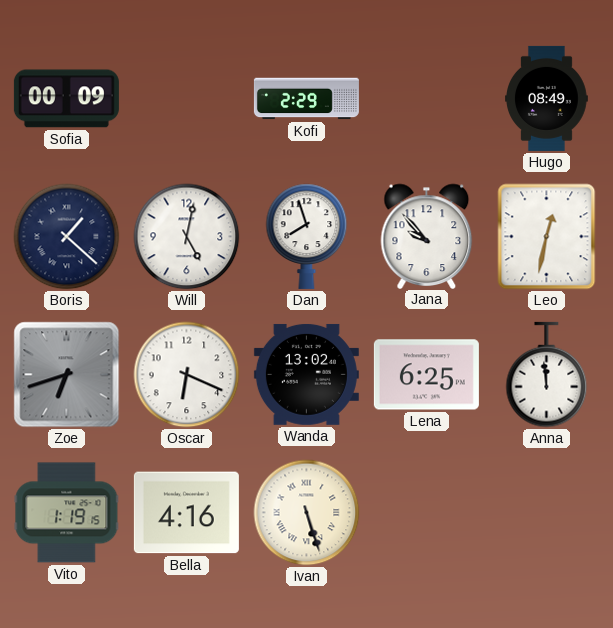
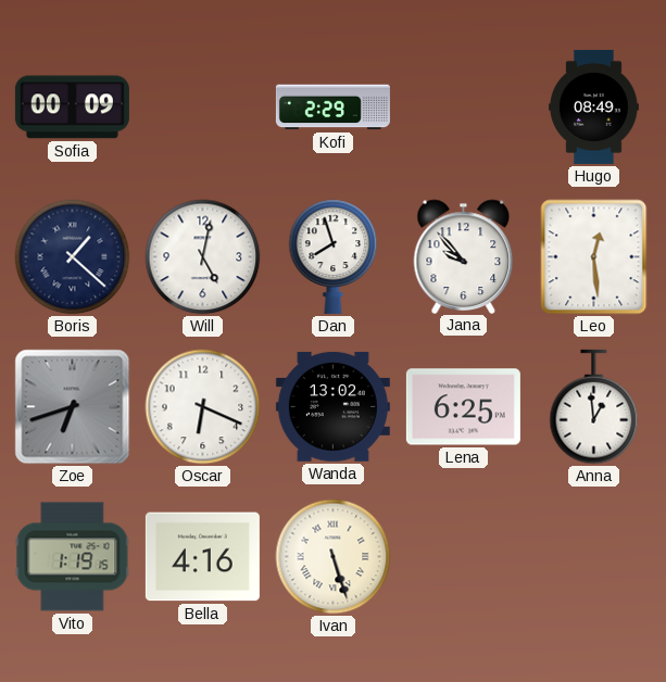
Leo: 12:32 -> 12:29
Anna: 11:59 -> 12:59
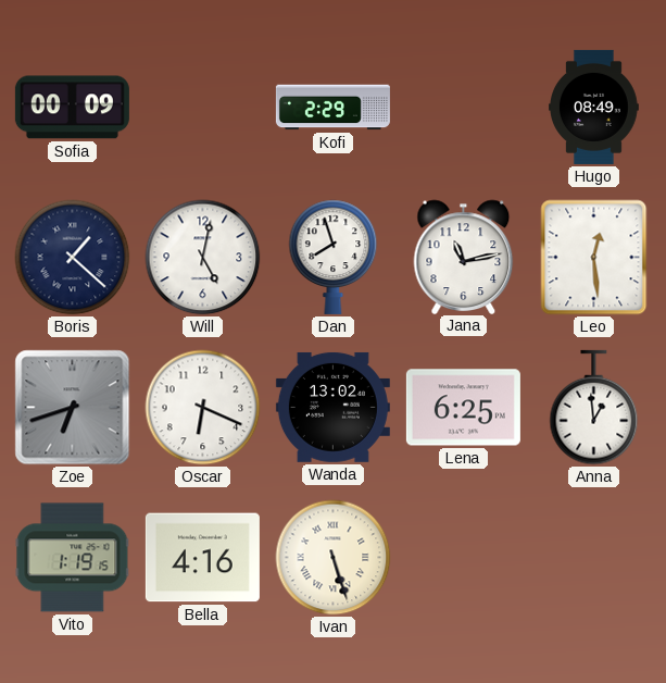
Jana: 9:53 -> 11:13
